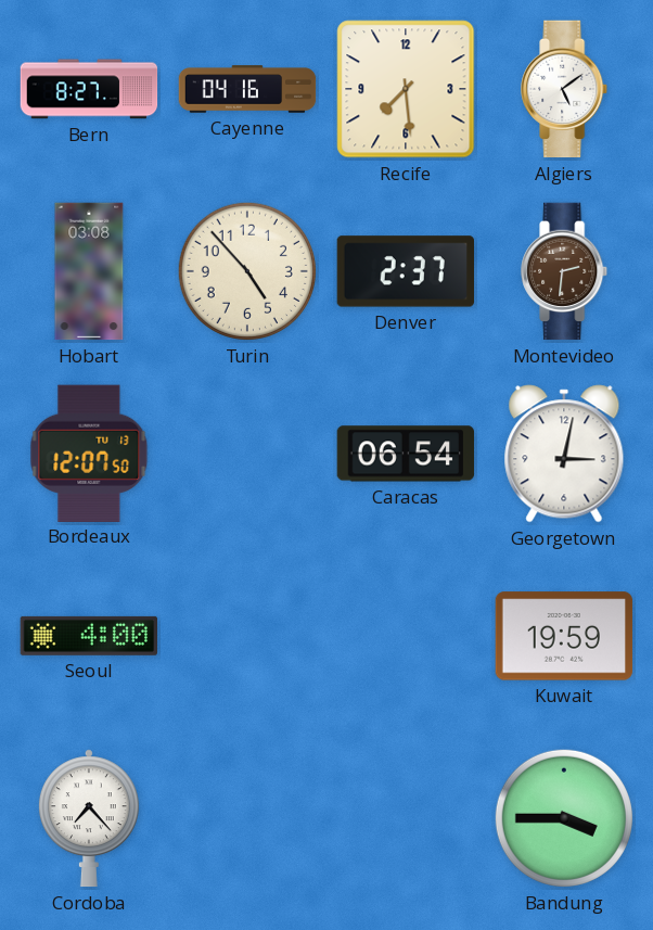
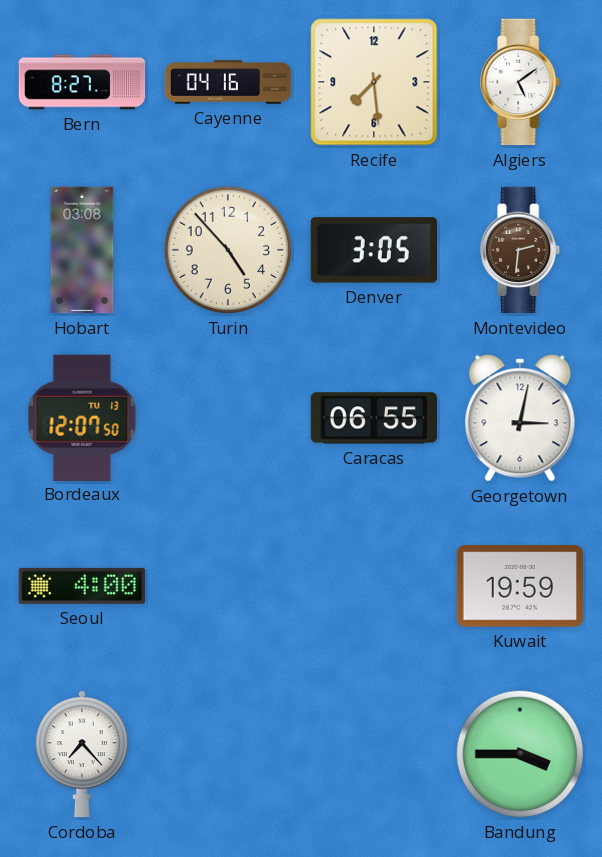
Denver: 2:37 -> 3:05
Caracas: 06:54 -> 06:55
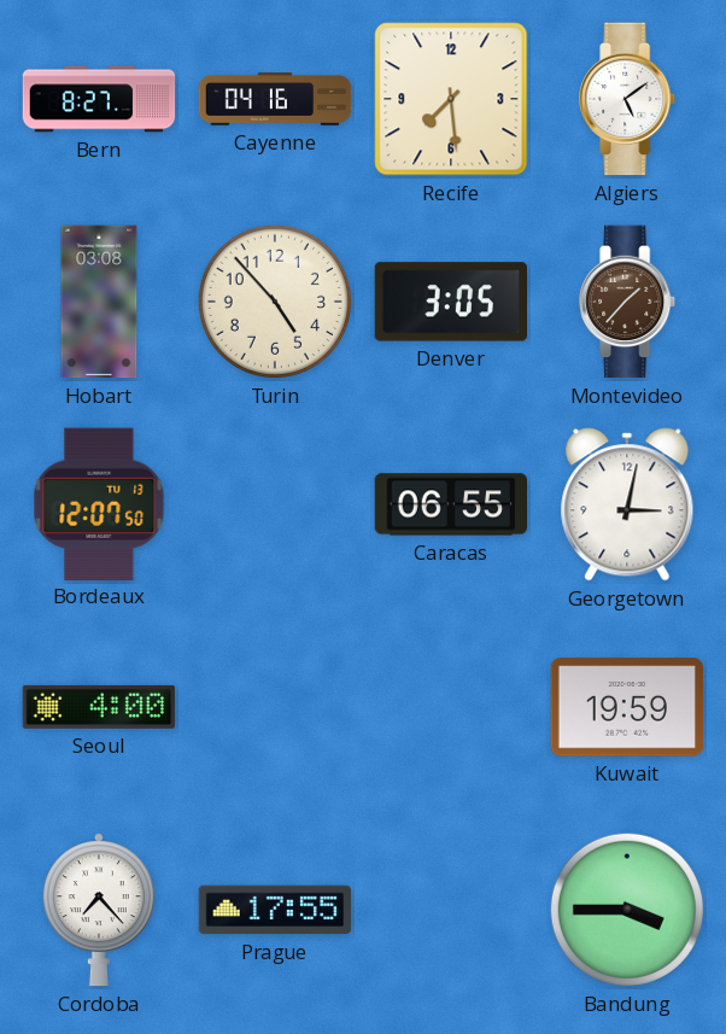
Montevideo: 2:31 -> 1:37
Prague: none -> 17:55
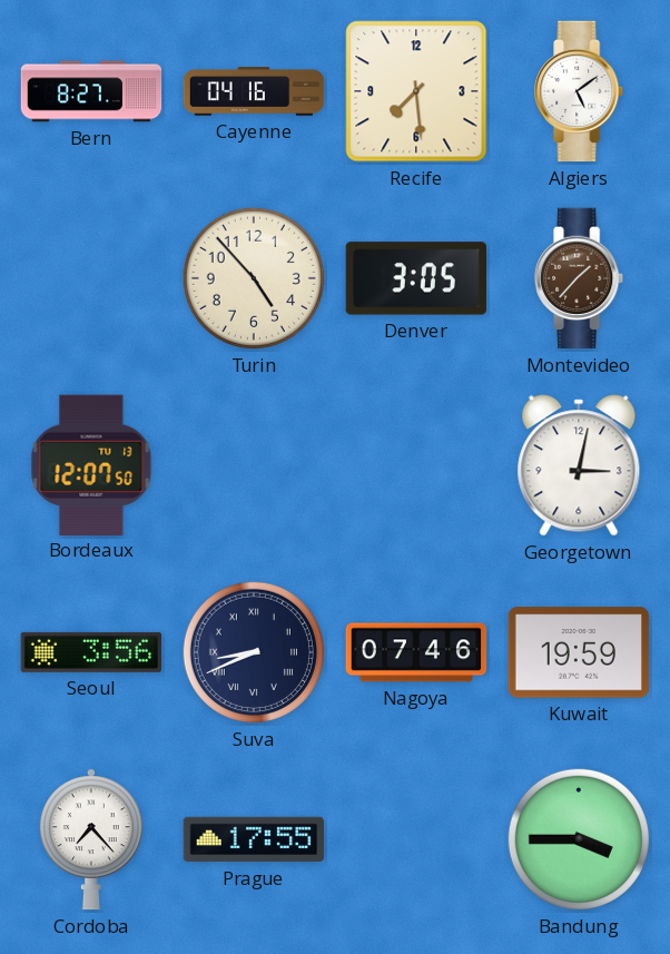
Hobart: 03:08 -> none
Caracas: 06:55 -> none
Seoul: 4:00 -> 3:56
Suva: none -> 8:41
Nagoya: none -> 07:46
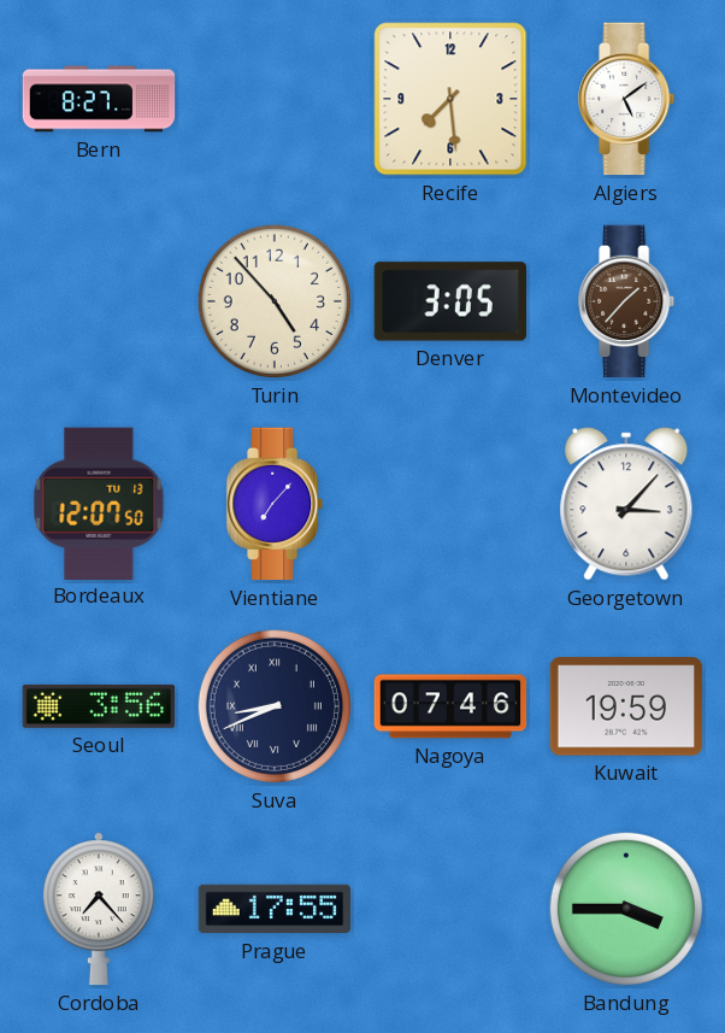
Cayenne: 04:16 -> none
Vientiane: none -> 7:07
Georgetown: 3:02 -> 3:07
